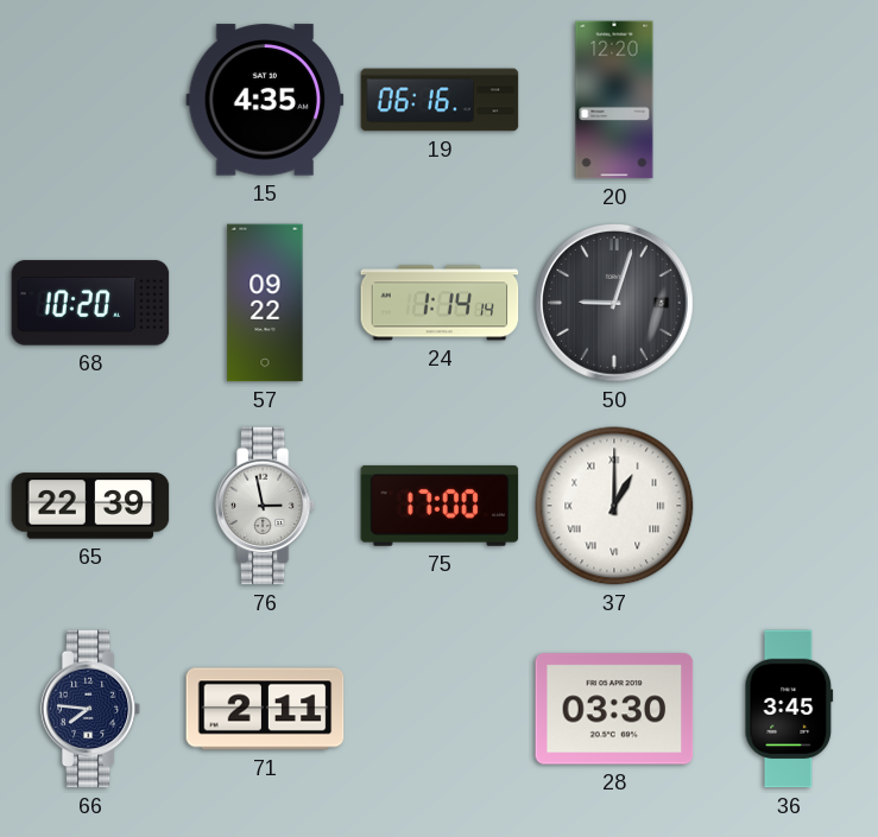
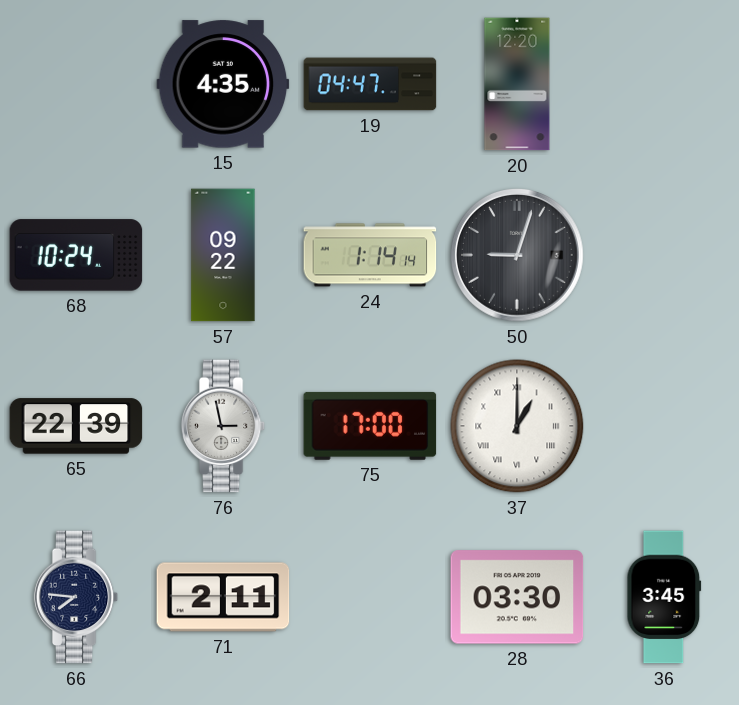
19: 06:16 -> 04:47
68: 10:20 -> 10:24
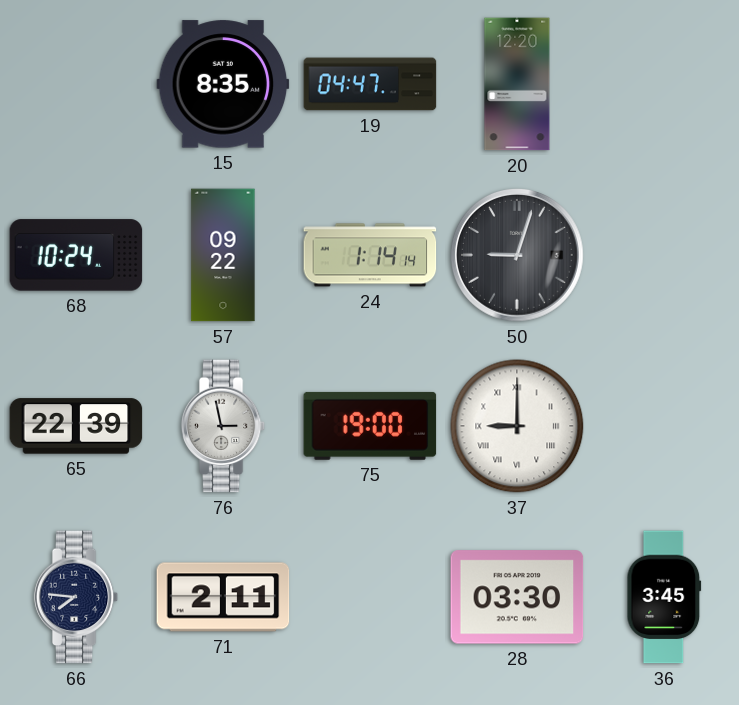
15: 4:35 -> 8:35
75: 17:00 -> 19:00
37: 1:00 -> 9:00
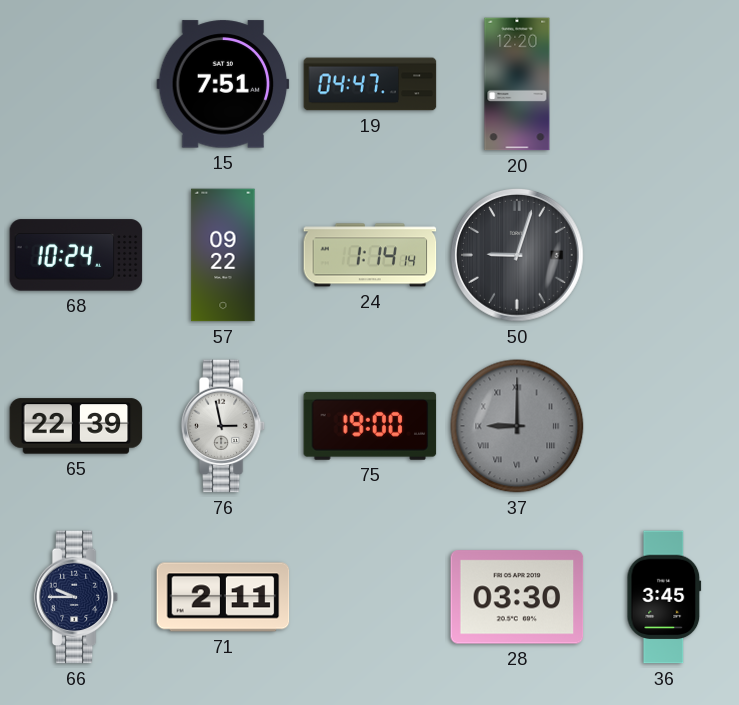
15: 8:35 -> 7:51
37 dial: white -> grey
66: 7:46 -> 9:45
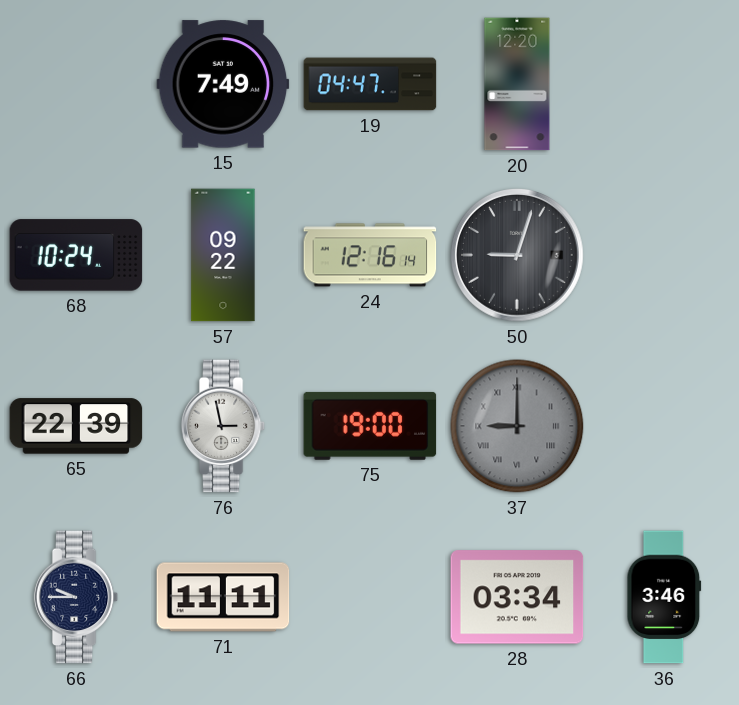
15: 7:51 -> 7:49
24: 1:14 -> 12:16
71: 2:11 -> 11:11
28: 03:30 -> 03:34
36: 3:45 -> 3:46
